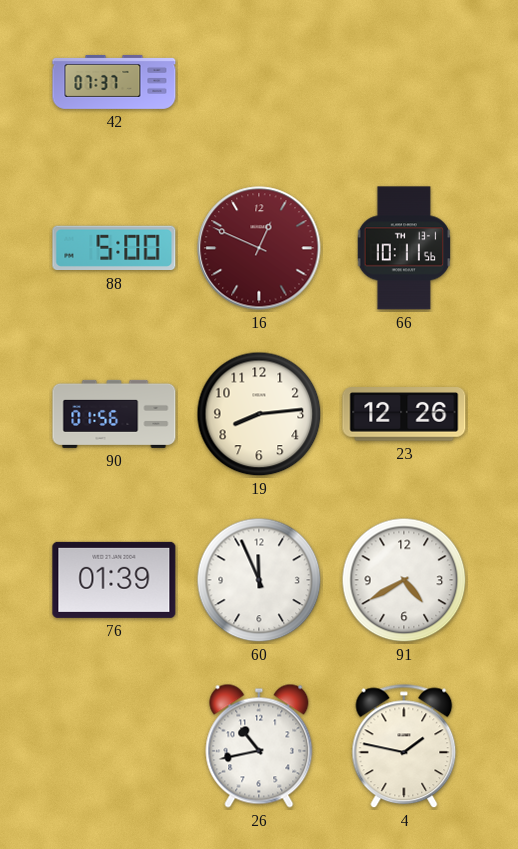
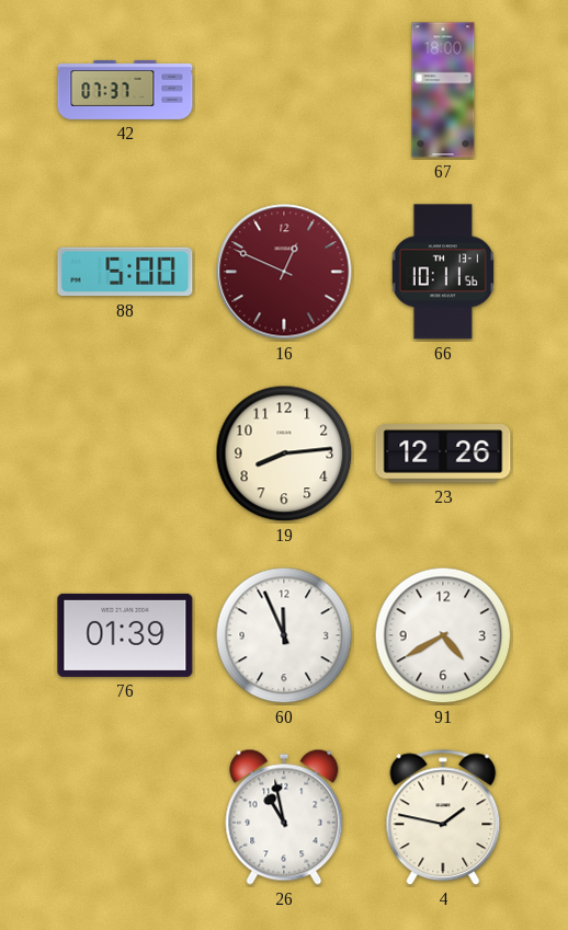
67: none -> 18:00
90: 01:56 -> none
26: 10:43 -> 10:58
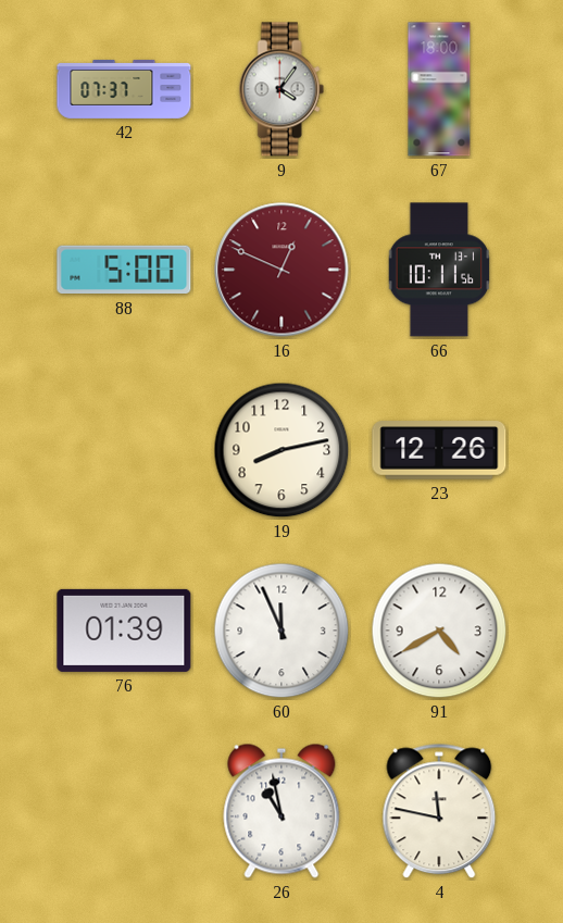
9: none -> 4:06
19: 8:14 -> 8:13
4: 1:47 -> 11:47
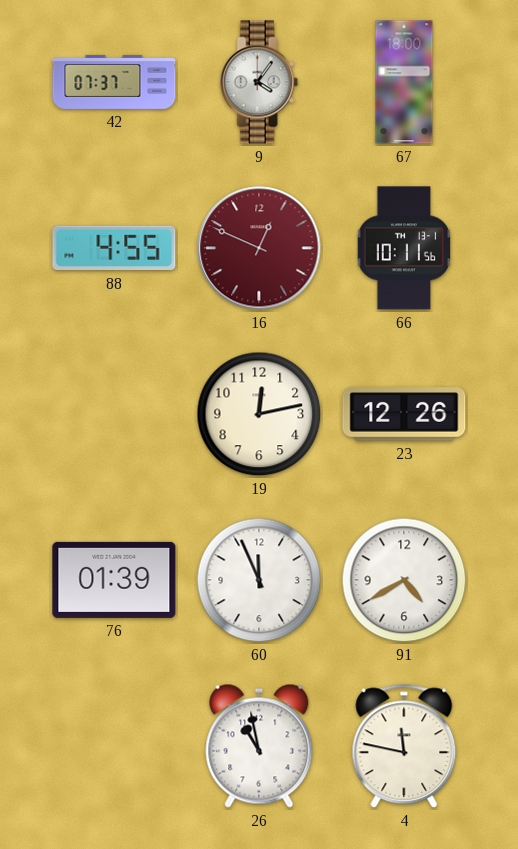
88: 5:00 -> 4:55
19: 8:13 -> 12:13
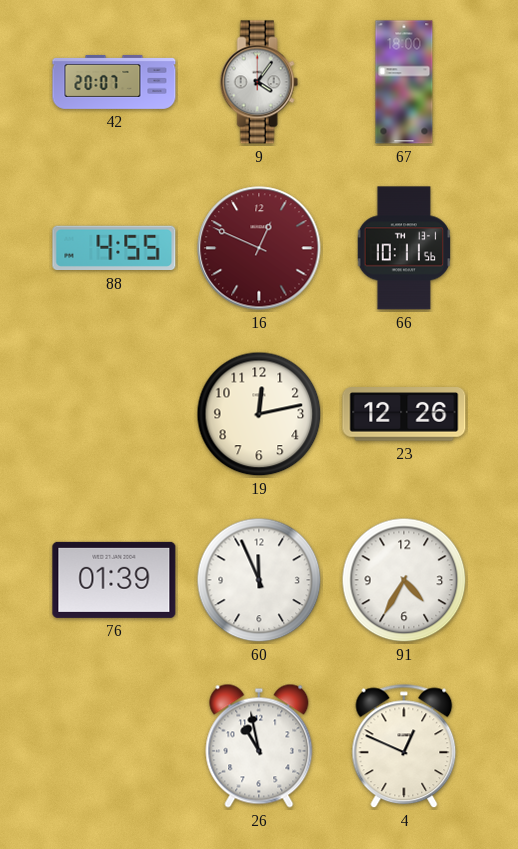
42: 07:37 -> 20:07
91: 4:40 -> 4:35
4: 11:47 -> 12:49
